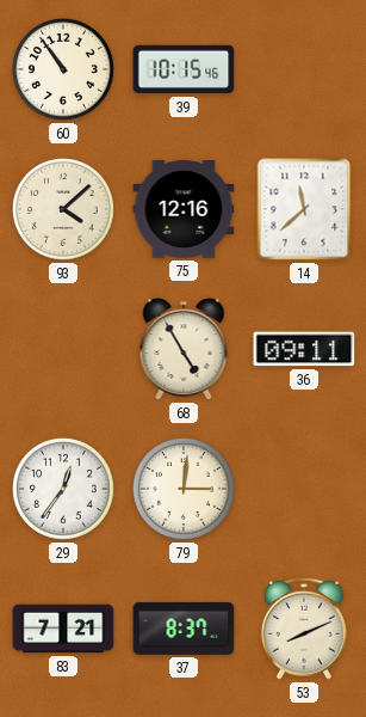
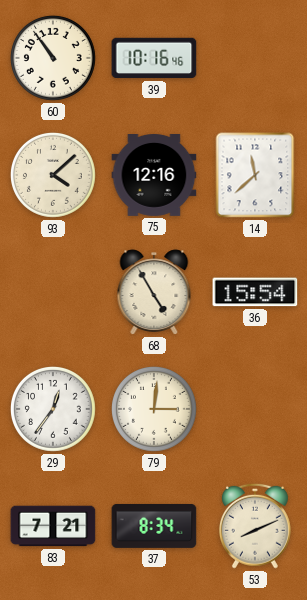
39: 10:15 -> 10:16
36: 09:11 -> 15:54
37: 8:37 -> 8:34
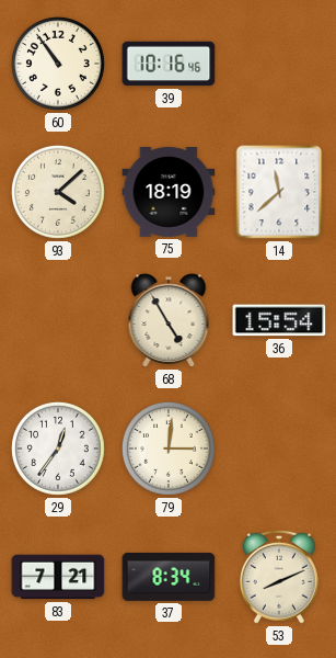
75: 12:16 -> 18:19
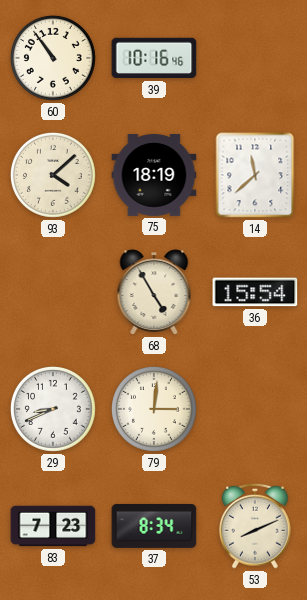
29: 12:36 -> 8:41
83: 7:21 -> 7:23
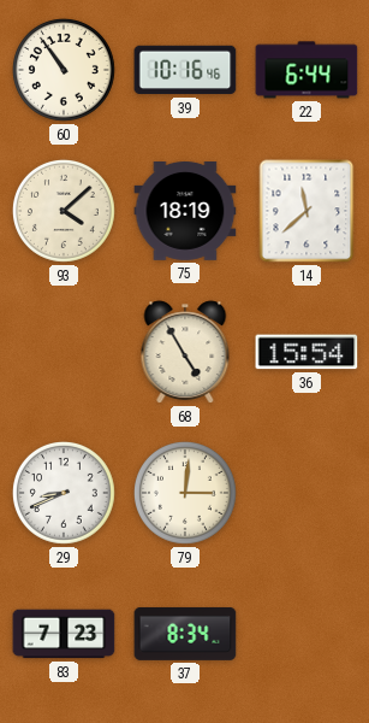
22: none -> 6:44
53: 8:11 -> none
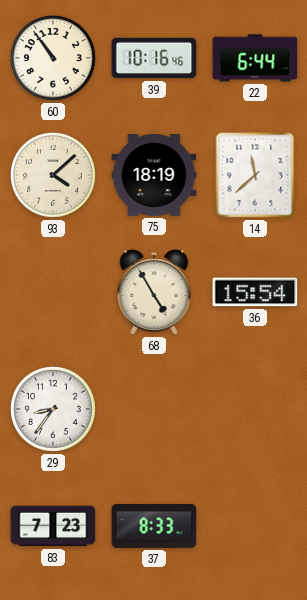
29: 8:41 -> 8:36
79: 3:01 -> none
37: 8:34 -> 8:33
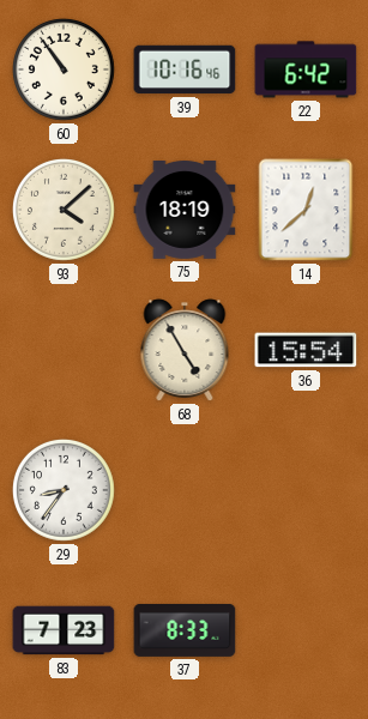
22: 6:44 -> 6:42
14: 11:38 -> 12:38
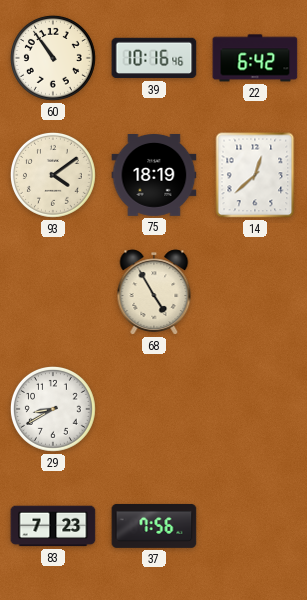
93: 4:08 -> 4:09
36: 15:54 -> none
29: 8:36 -> 8:40
37: 8:33 -> 7:56
